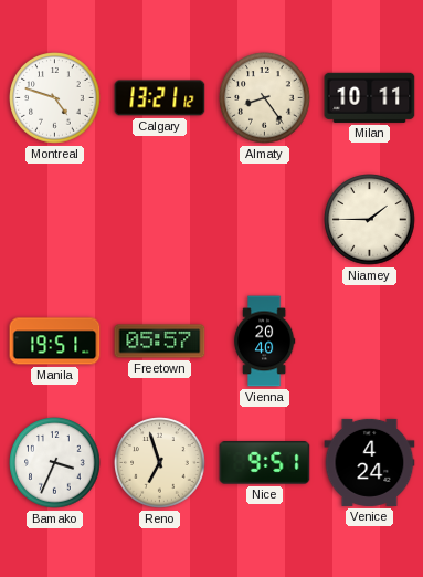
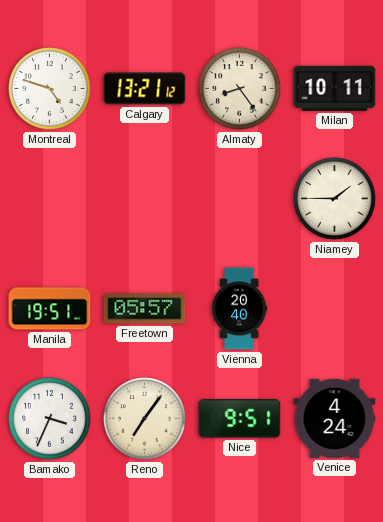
Reno: 6:57 -> 7:06
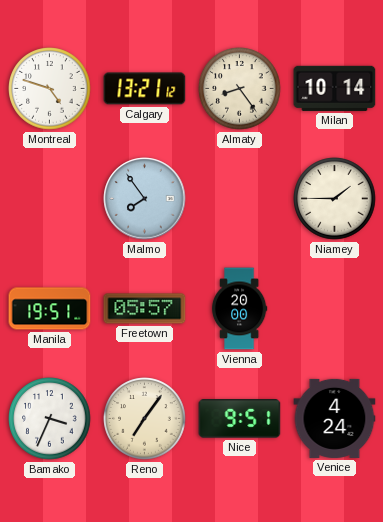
Milan: 10:11 -> 10:14
Malmo: none -> 7:54
Vienna: 20:40 -> 20:00
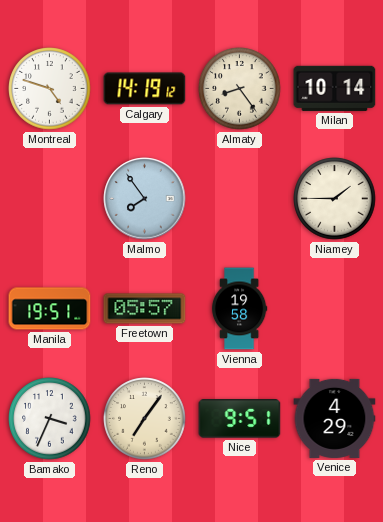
Calgary: 13:21 -> 14:19
Vienna: 20:00 -> 19:58
Venice: 4:24 -> 4:29
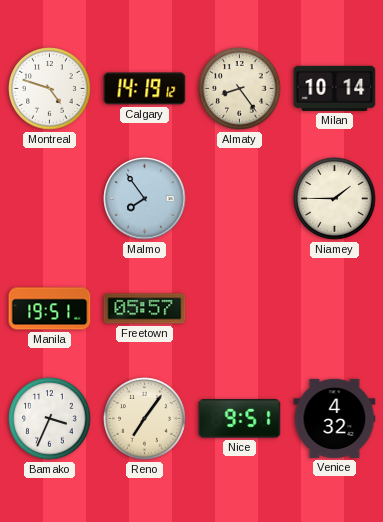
Vienna: 19:58 -> none
Venice: 4:29 -> 4:32
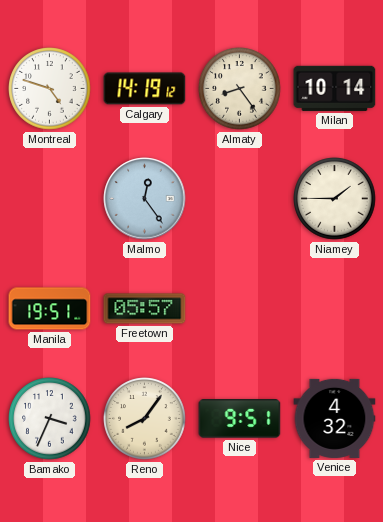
Malmo: 7:54 -> 12:24
Reno: 7:06 -> 8:06
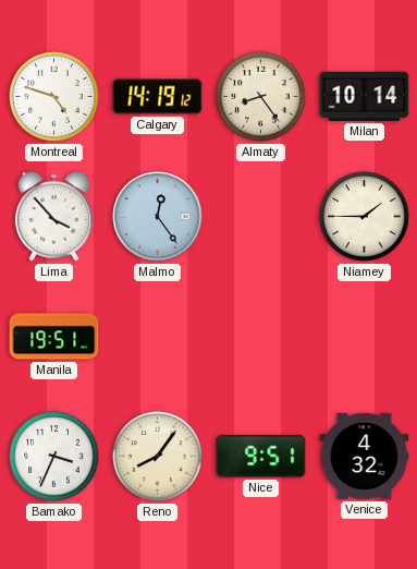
Lima: none -> 3:53
Freetown: 05:57 -> none
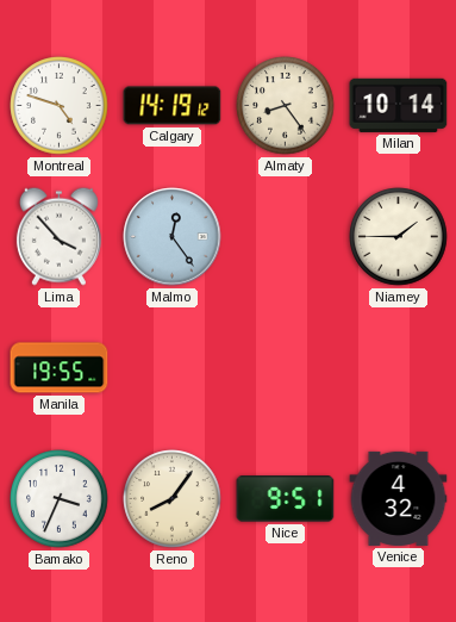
Manila: 19:51 -> 19:55
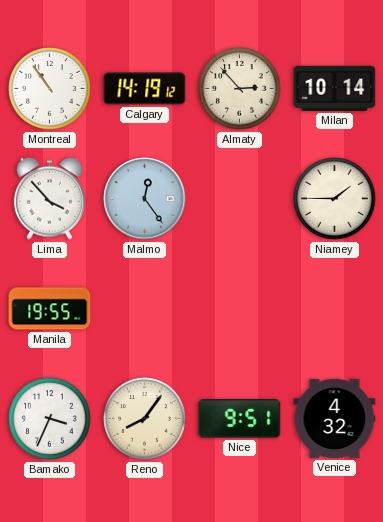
Montreal: 4:48 -> 10:54
Almaty: 8:24 -> 2:53
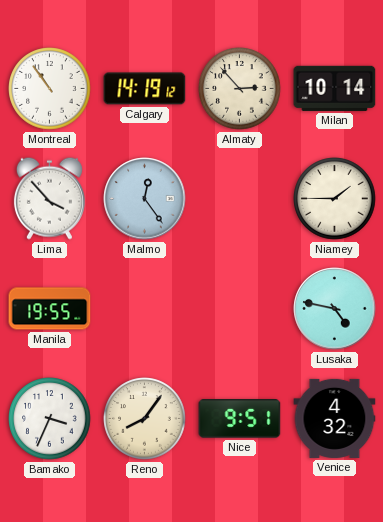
Lusaka: none -> 4:47
